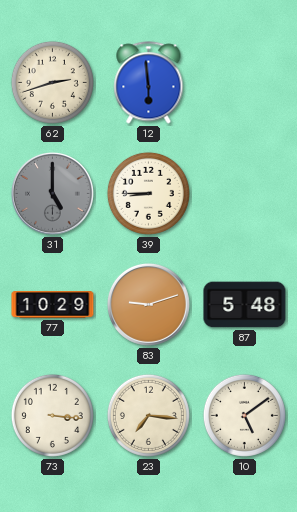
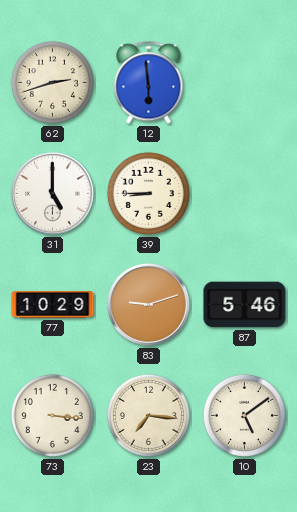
31 dial: grey -> white
87: 5:48 -> 5:46
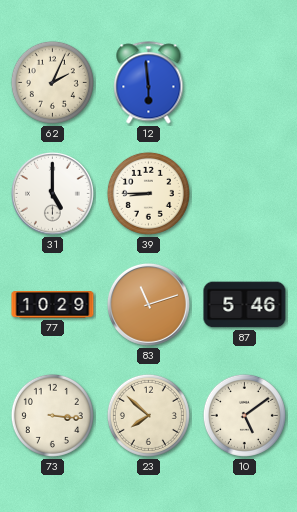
62: 2:42 -> 2:04
83: 9:12 -> 11:12
23: 7:16 -> 7:52
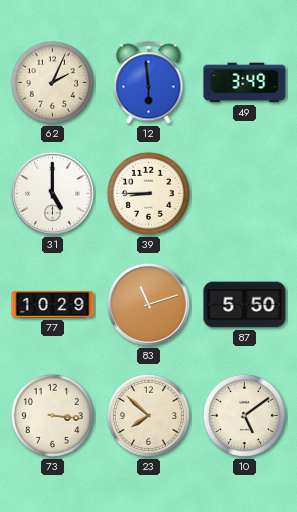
49: none -> 3:49
87: 5:46 -> 5:50
